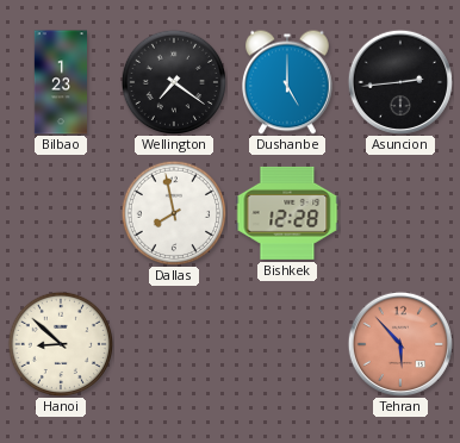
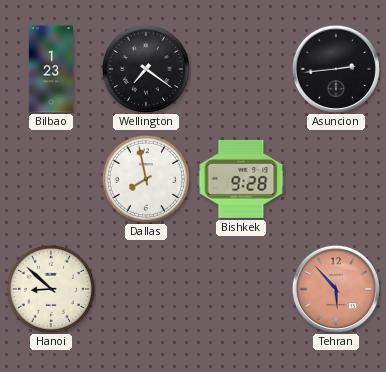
Dushanbe: 5:00 -> none
Bishkek: 12:28 -> 9:28
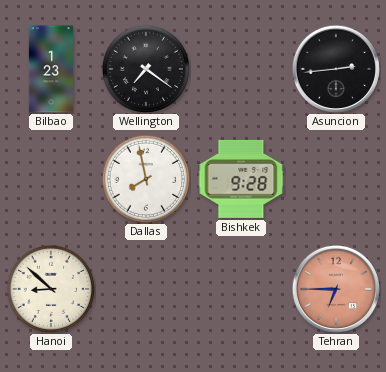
Tehran: 5:53 -> 6:45
